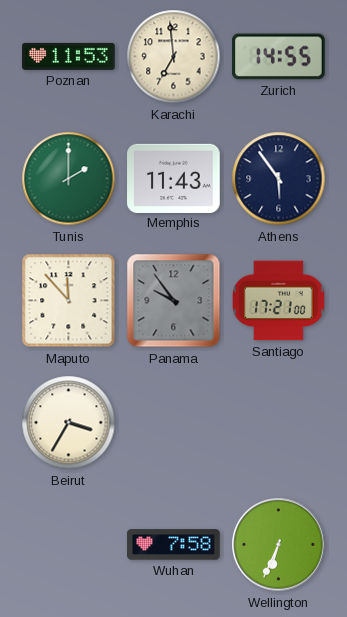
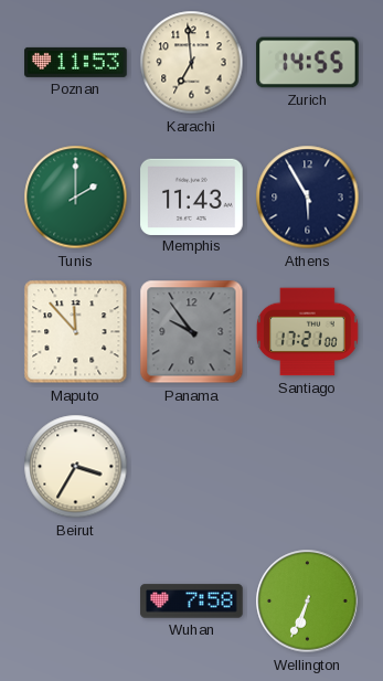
Athens: 5:54 -> 5:55
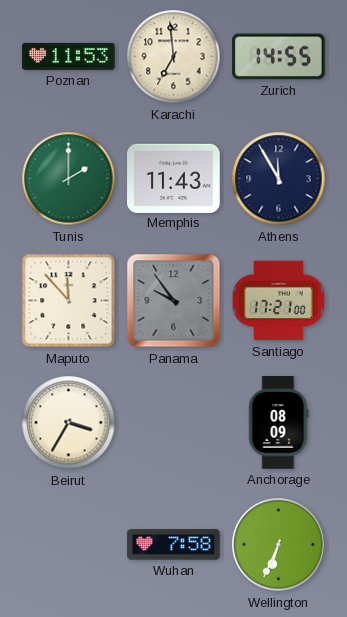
Athens: 5:55 -> 11:55
Anchorage: none -> 08:09
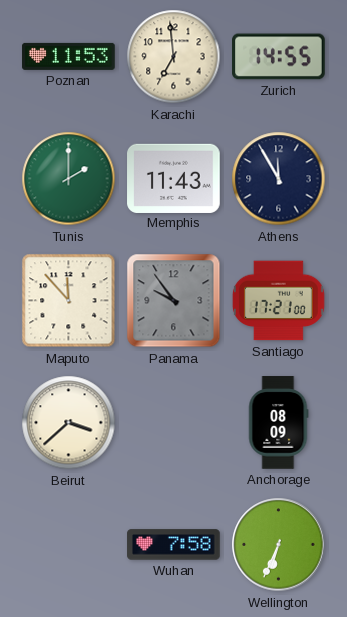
Beirut: 3:35 -> 3:38
